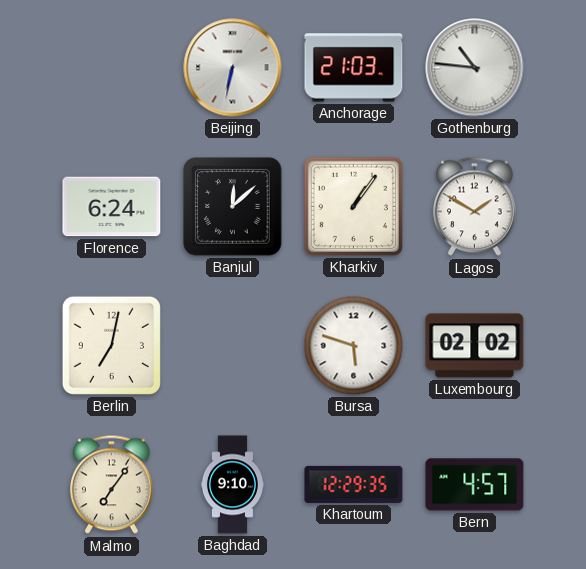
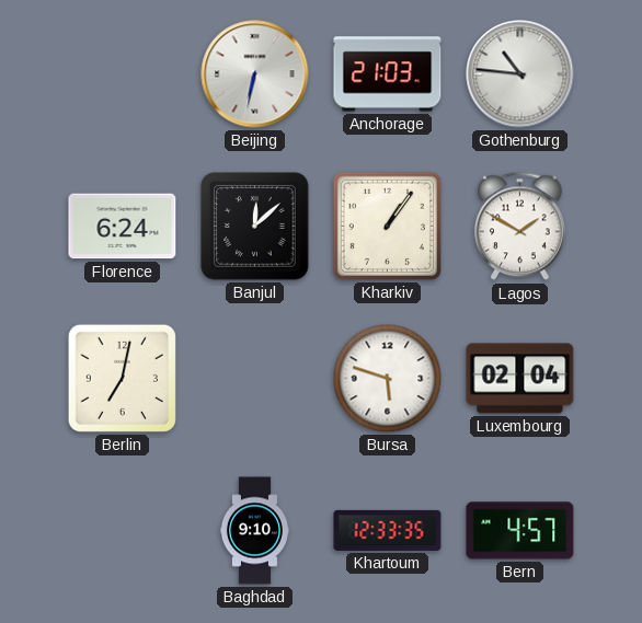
Luxembourg: 02:02 -> 02:04
Malmo: 7:06 -> none
Khartoum: 12:29 -> 12:33
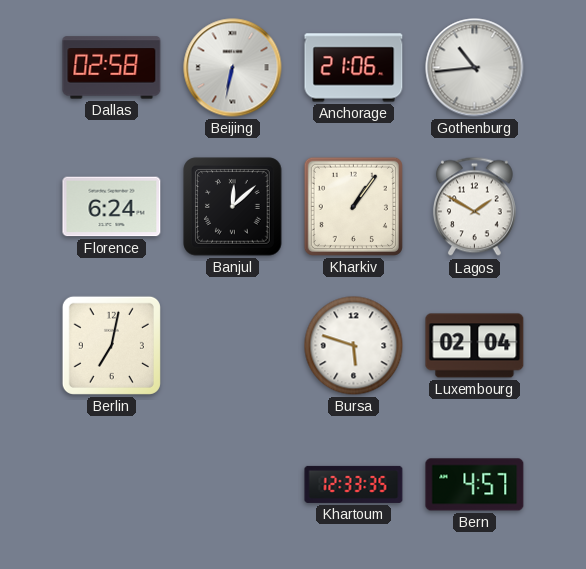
Dallas: none -> 02:58
Anchorage: 21:03 -> 21:06
Gothenburg: 10:46 -> 10:44
Baghdad: 9:10 -> none
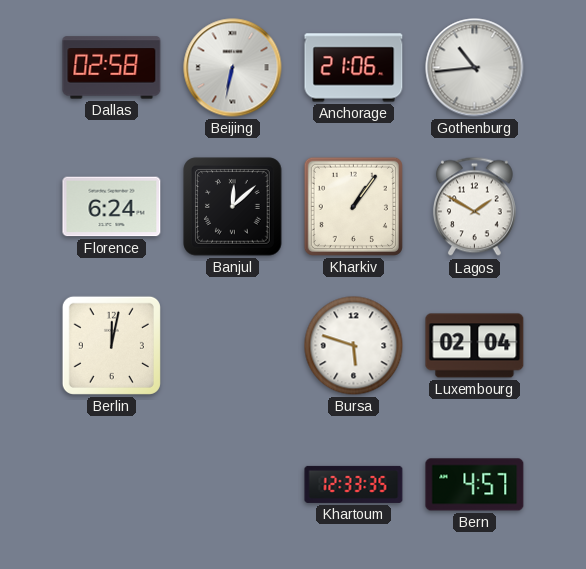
Berlin: 7:02 -> 12:02
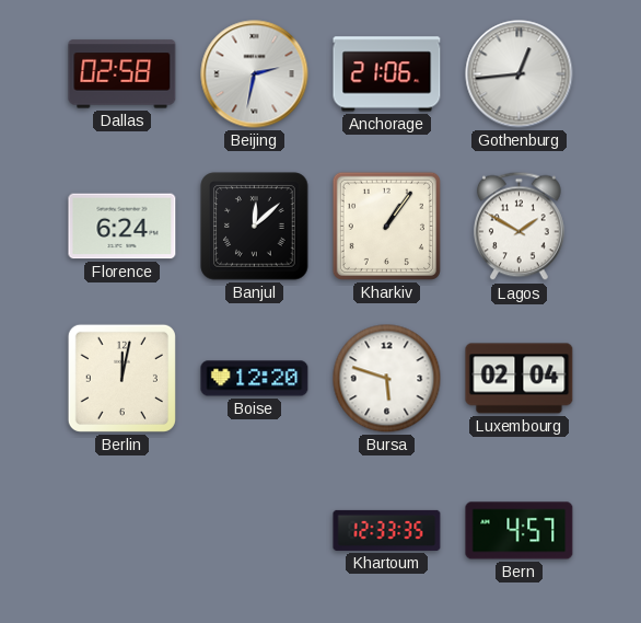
Beijing: 6:32 -> 2:32
Gothenburg: 10:44 -> 12:44
Boise: none -> 12:20
